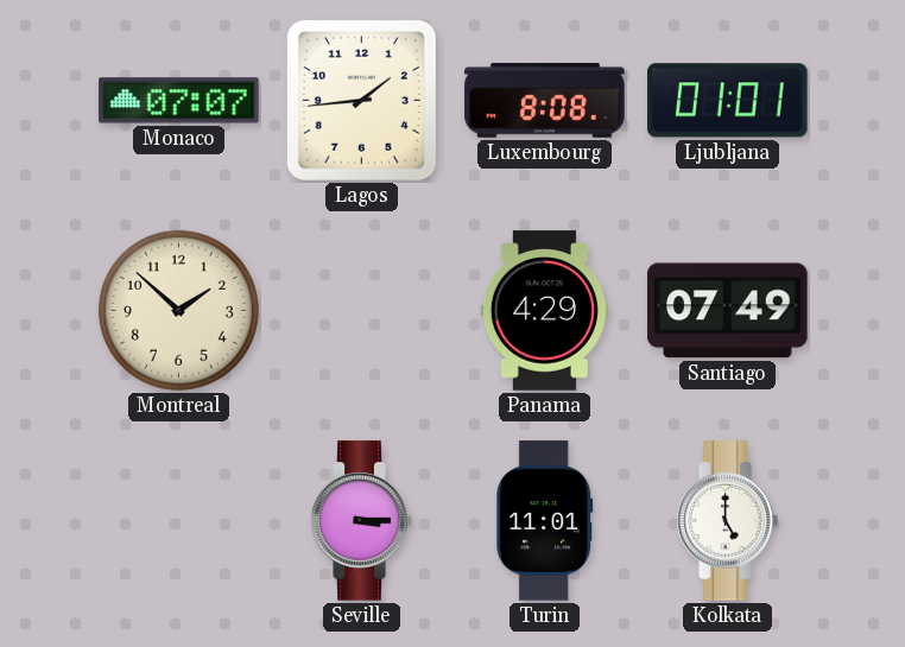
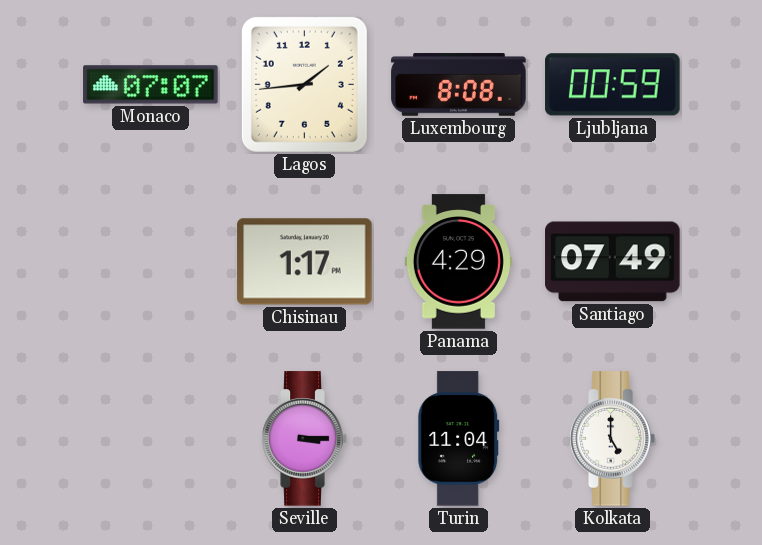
Ljubljana: 01:01 -> 00:59
Montreal: 1:52 -> none
Chisinau: none -> 1:17
Turin: 11:01 -> 11:04
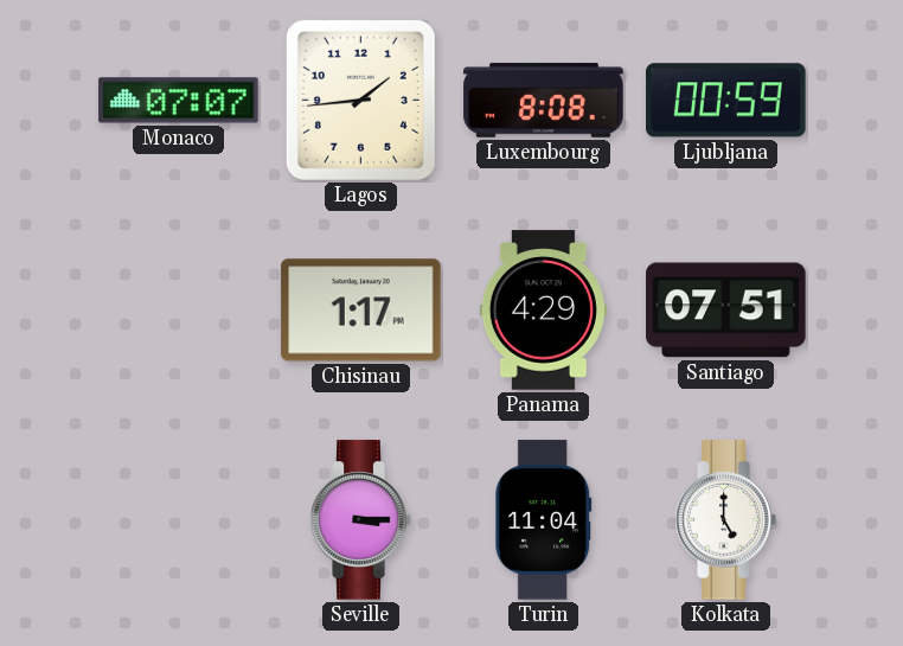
Santiago: 07:49 -> 07:51
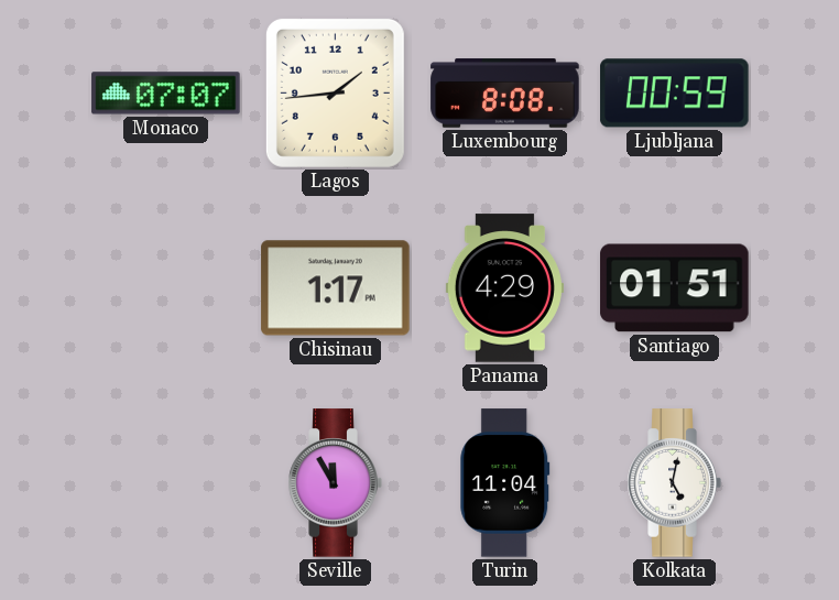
Santiago: 07:51 -> 01:51
Seville: 3:15 -> 11:55
Kolkata: 5:00 -> 5:02
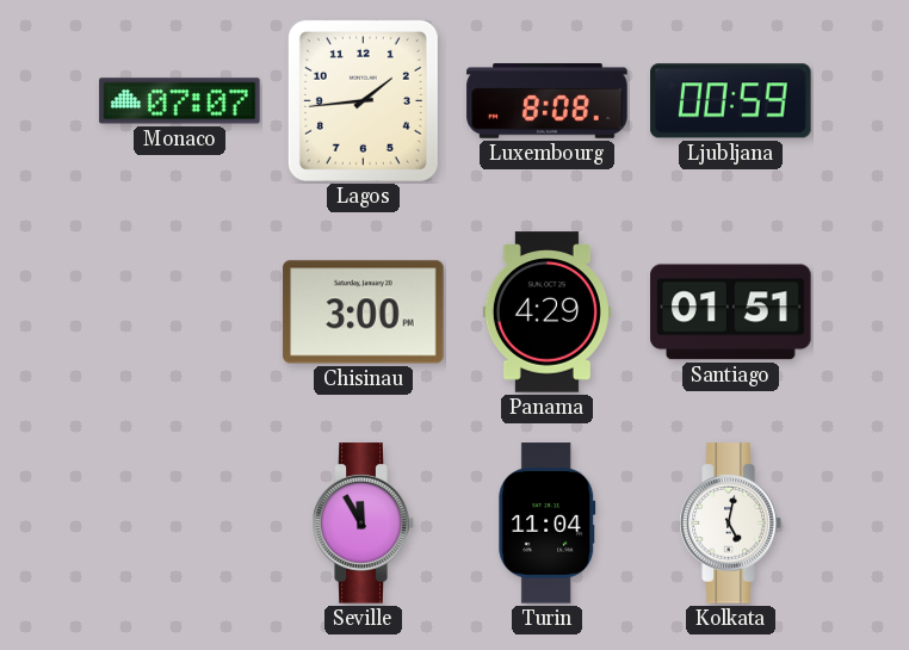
Chisinau: 1:17 -> 3:00
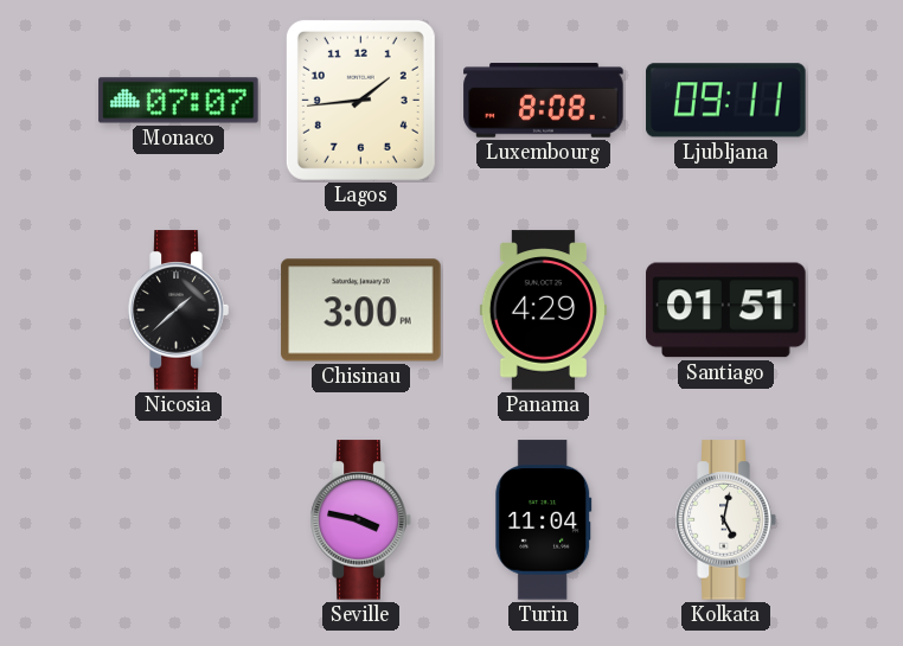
Ljubljana: 00:59 -> 09:11
Nicosia: none -> 1:38
Seville: 11:55 -> 3:47
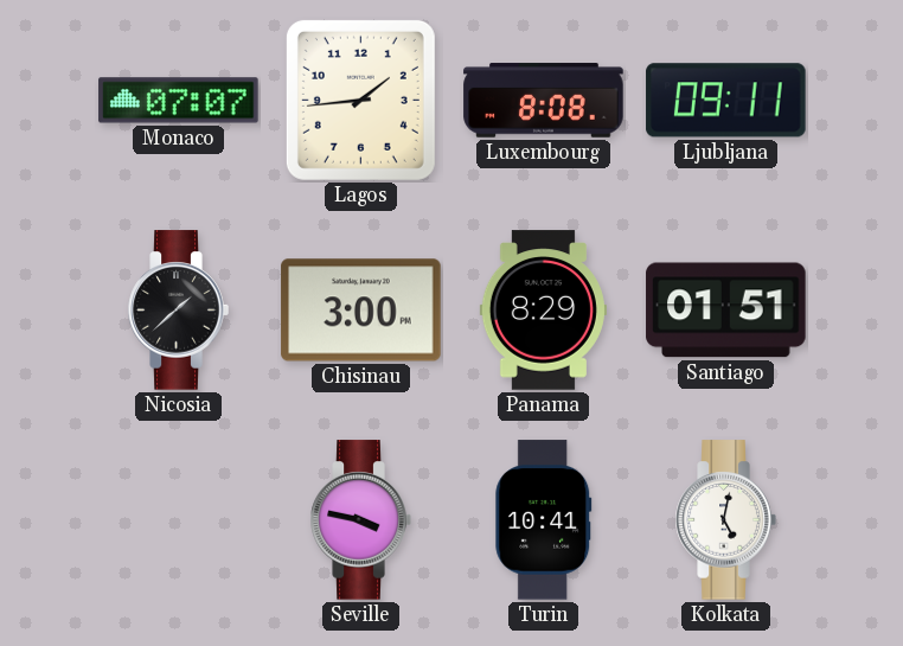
Panama: 4:29 -> 8:29
Turin: 11:04 -> 10:41
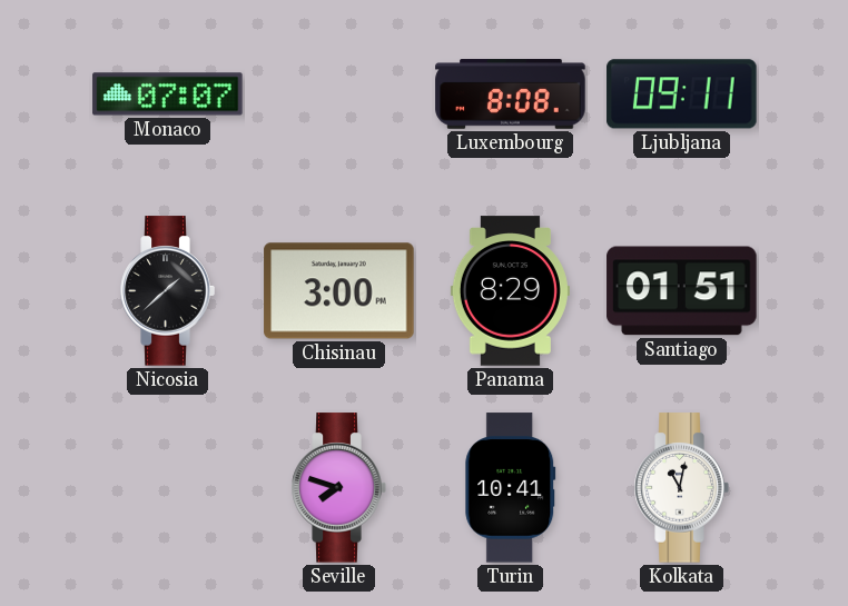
Lagos: 1:44 -> none
Seville: 3:47 -> 7:48
Kolkata: 5:02 -> 11:02
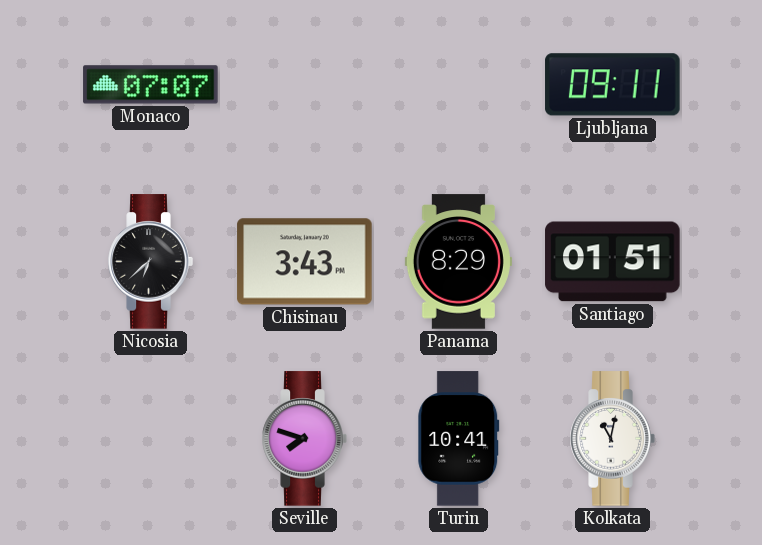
Luxembourg: 8:08 -> none
Nicosia: 1:38 -> 6:38
Chisinau: 3:00 -> 3:43
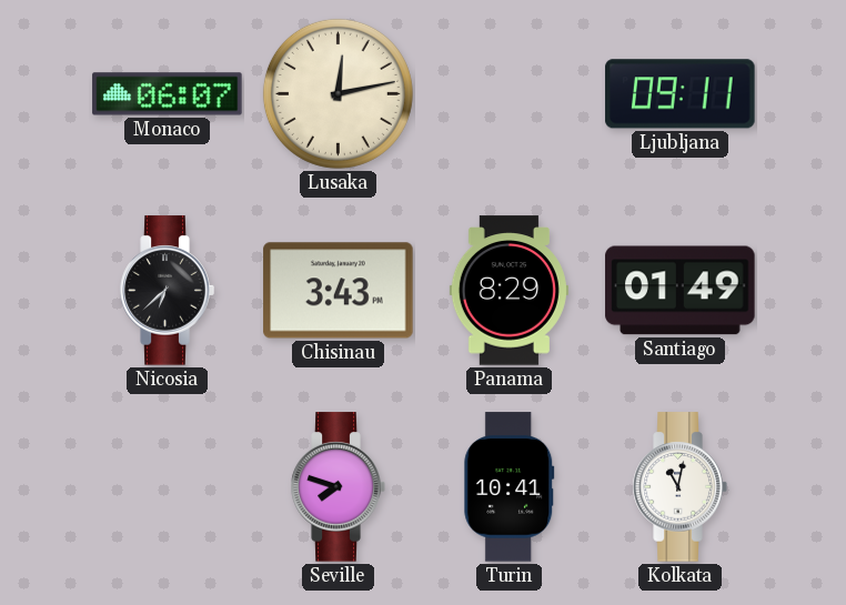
Monaco: 07:07 -> 06:07
Lusaka: none -> 12:13
Santiago: 01:51 -> 01:49
